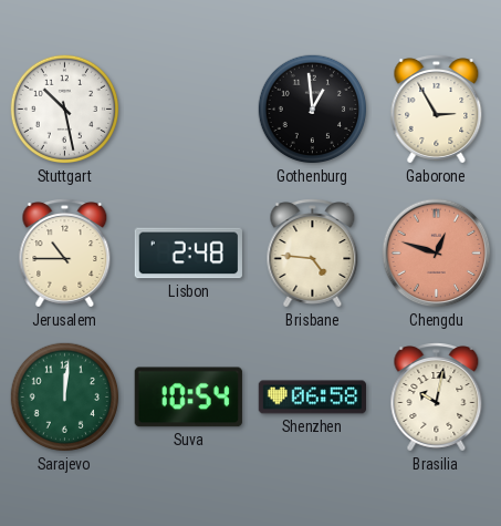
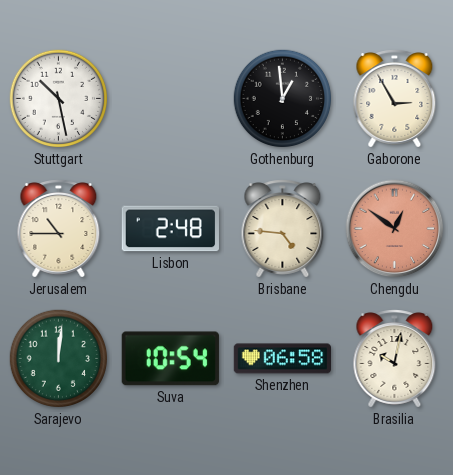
Chengdu: 12:48 -> 12:51
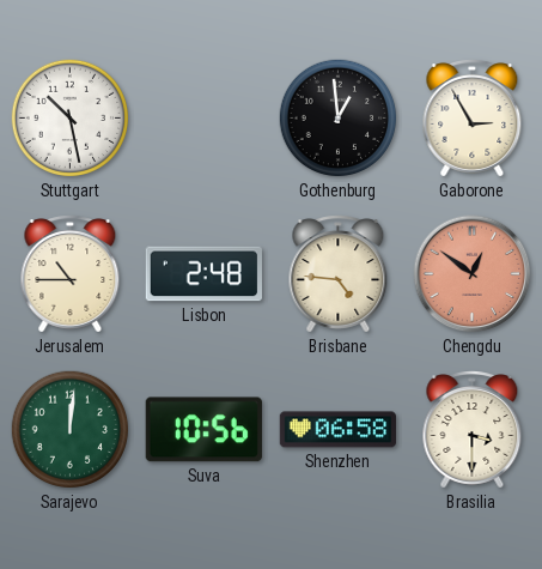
Suva: 10:54 -> 10:56
Brasilia: 10:02 -> 3:30
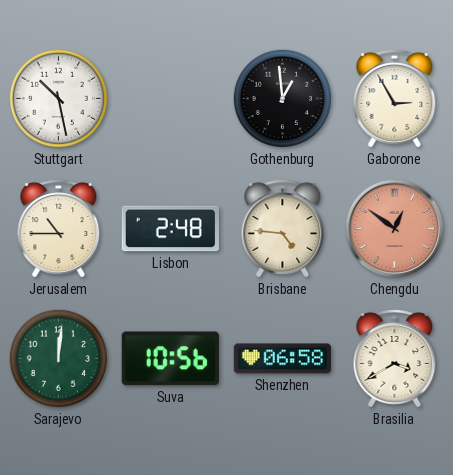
Brasilia: 3:30 -> 3:40
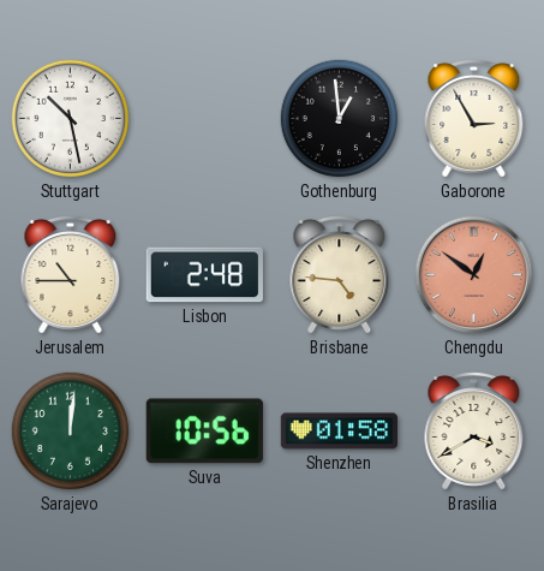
Shenzhen: 06:58 -> 01:58
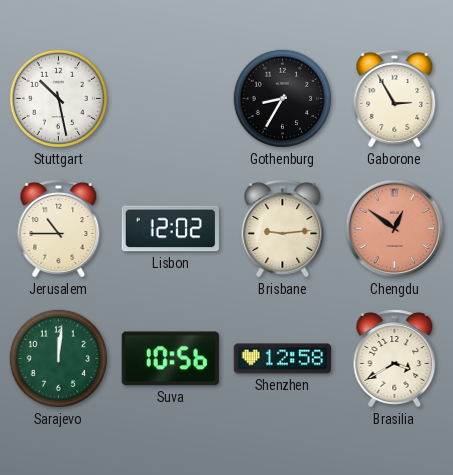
Gothenburg: 12:59 -> 8:35
Lisbon: 2:48 -> 12:02
Brisbane: 4:46 -> 9:14
Shenzhen: 01:58 -> 12:58
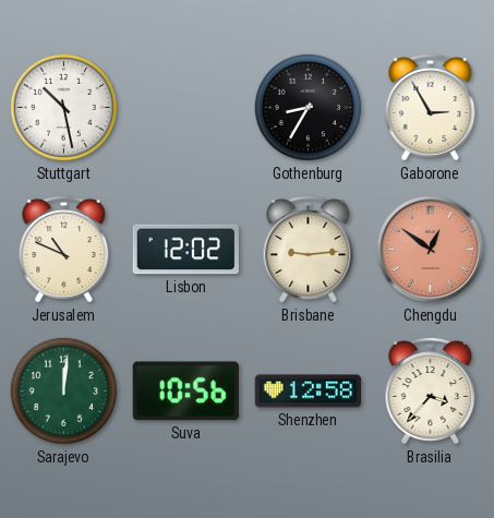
Jerusalem: 10:45 -> 10:49
Brasilia: 3:40 -> 3:37
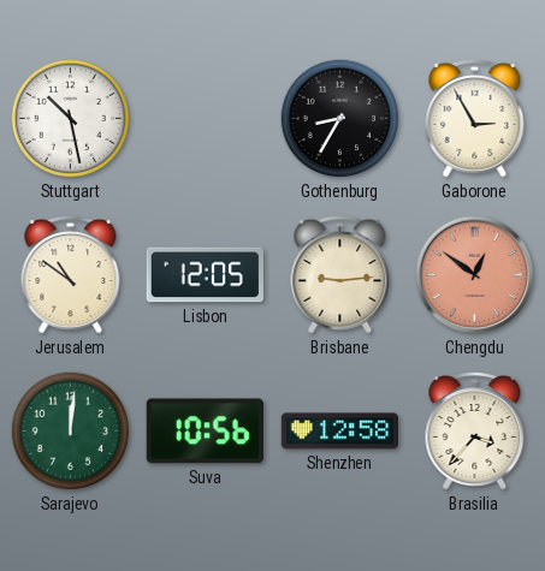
Jerusalem: 10:49 -> 10:51
Lisbon: 12:02 -> 12:05
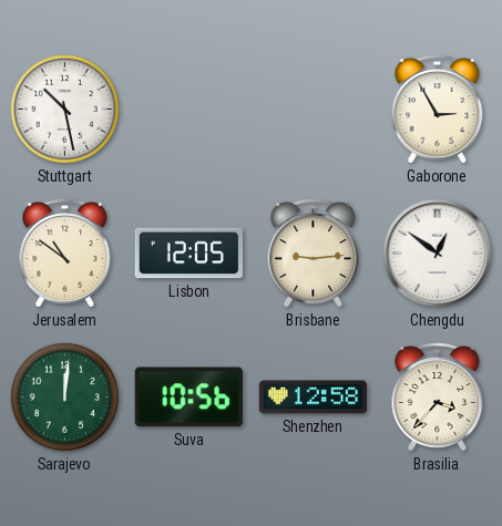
Gothenburg: 8:35 -> none
Chengdu dial: salmon -> white
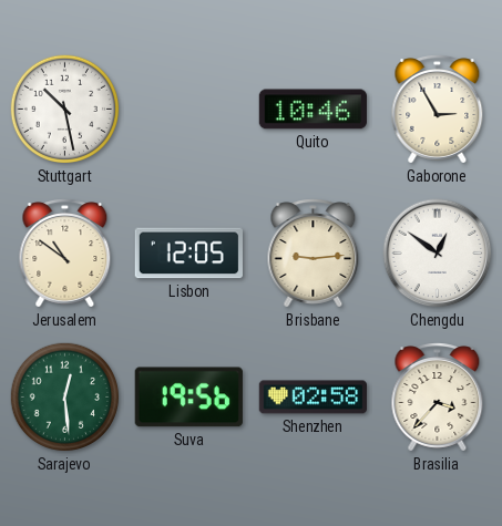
Quito: none -> 10:46
Sarajevo: 12:01 -> 12:29
Suva: 10:56 -> 19:56
Shenzhen: 12:58 -> 02:58
